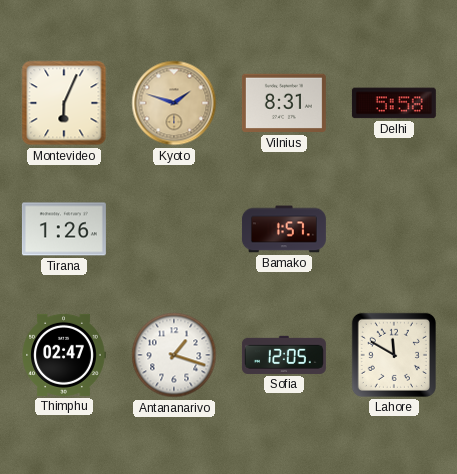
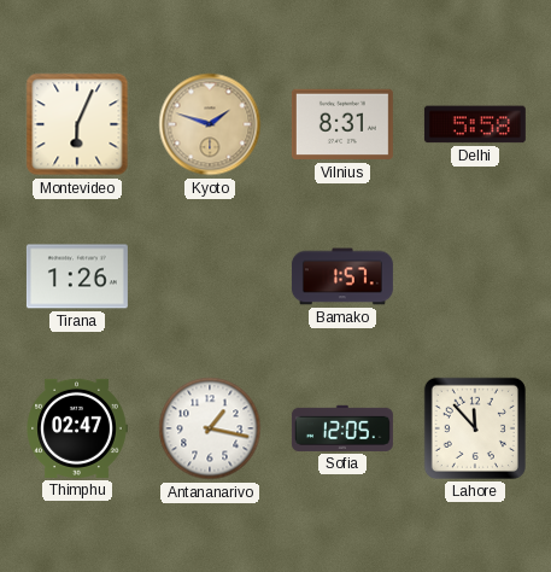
Antananarivo: 1:18 -> 1:17
Lahore: 11:50 -> 11:53
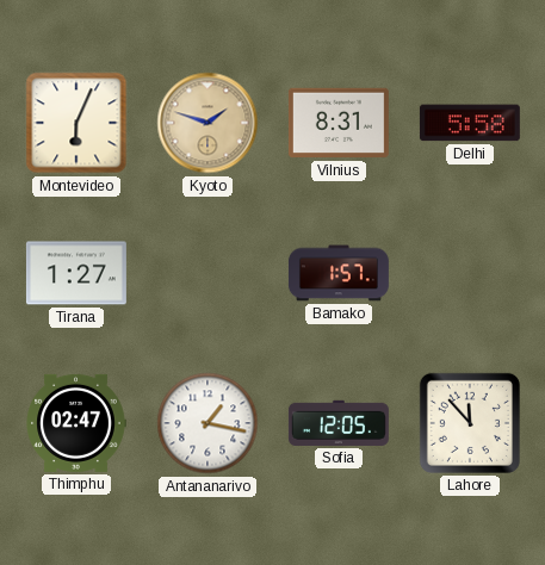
Tirana: 1:26 -> 1:27
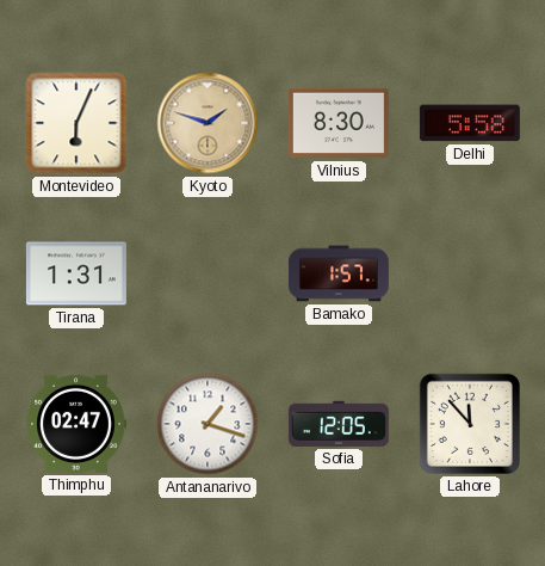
Vilnius: 8:31 -> 8:30
Tirana: 1:27 -> 1:31
Antananarivo: 1:17 -> 1:18
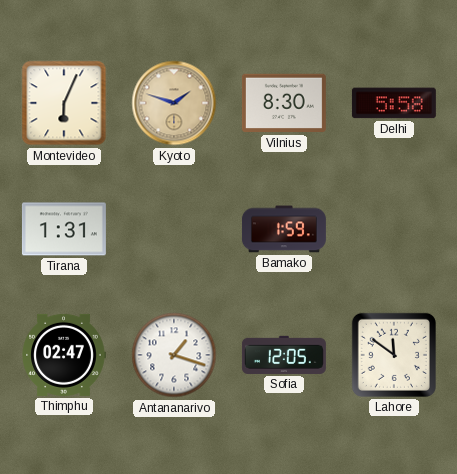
Bamako: 1:57 -> 1:59
Lahore: 11:53 -> 11:51
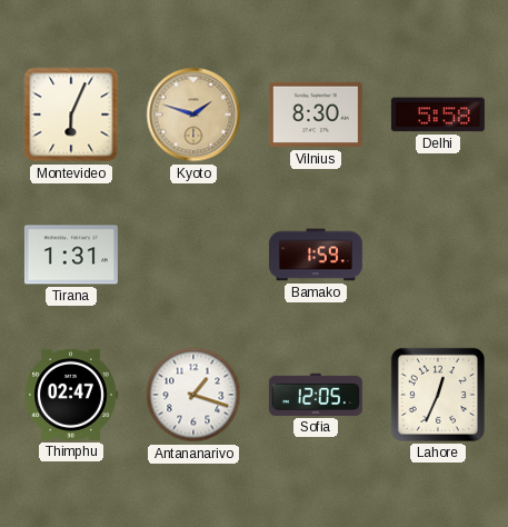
Lahore: 11:51 -> 12:34
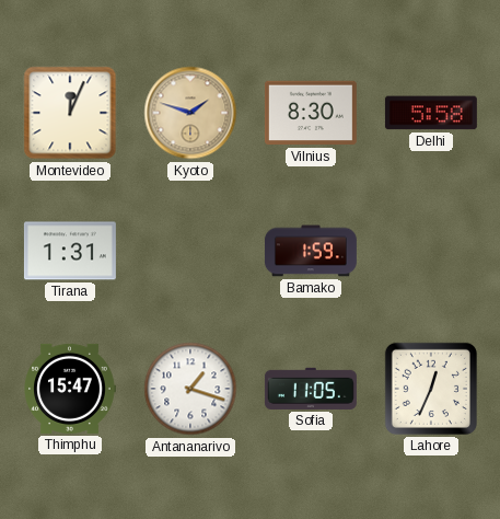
Montevideo: 6:04 -> 12:04
Thimphu: 02:47 -> 15:47
Sofia: 12:05 -> 11:05
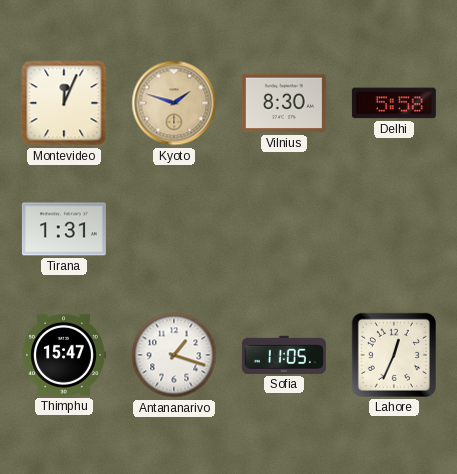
Bamako: 1:59 -> none
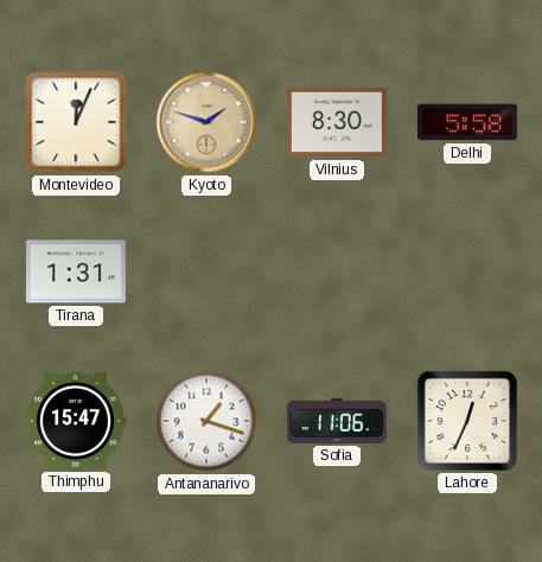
Sofia: 11:05 -> 11:06
